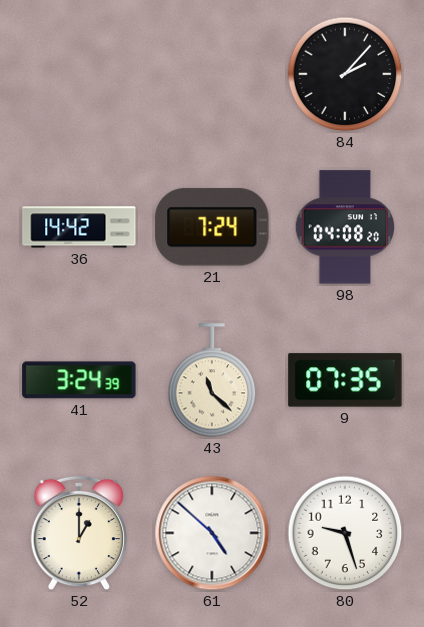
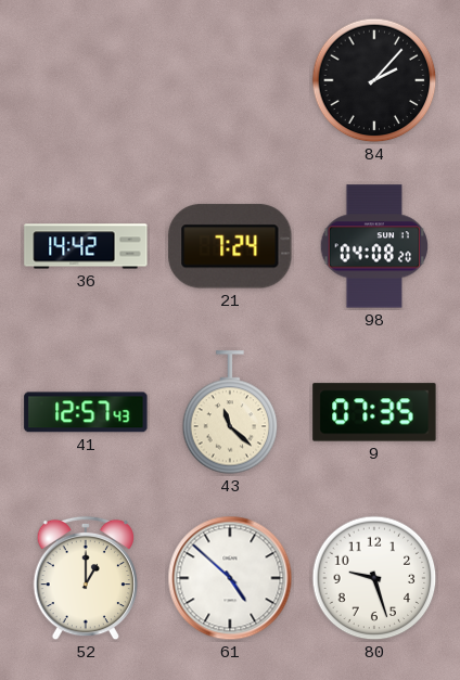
41: 3:24 -> 12:57
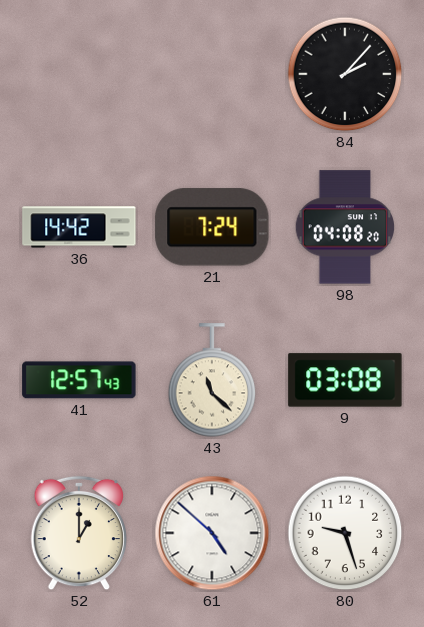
9: 07:35 -> 03:08
